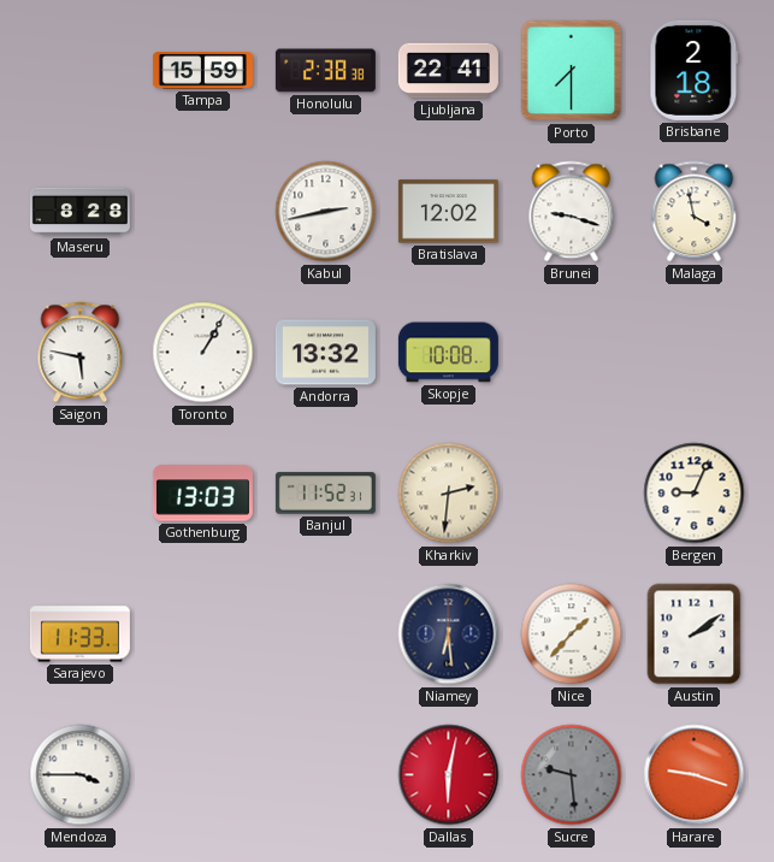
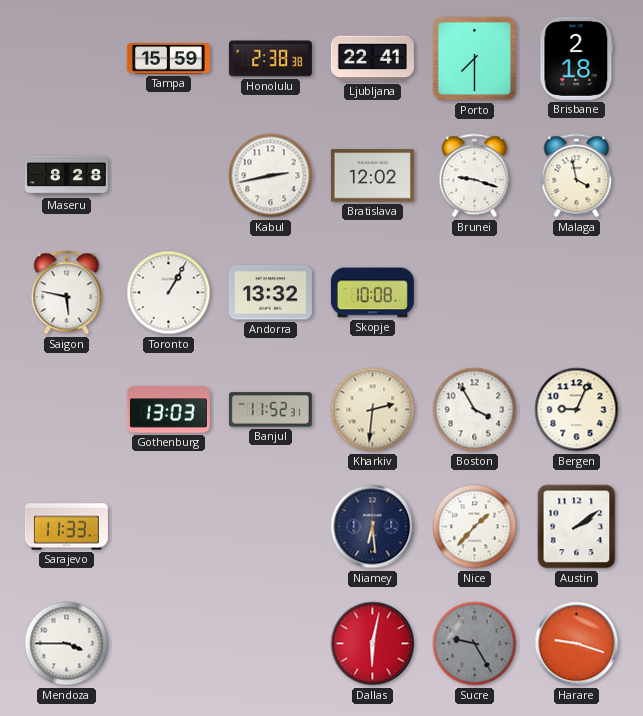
Boston: none -> 3:55
Sucre: 9:29 -> 9:25
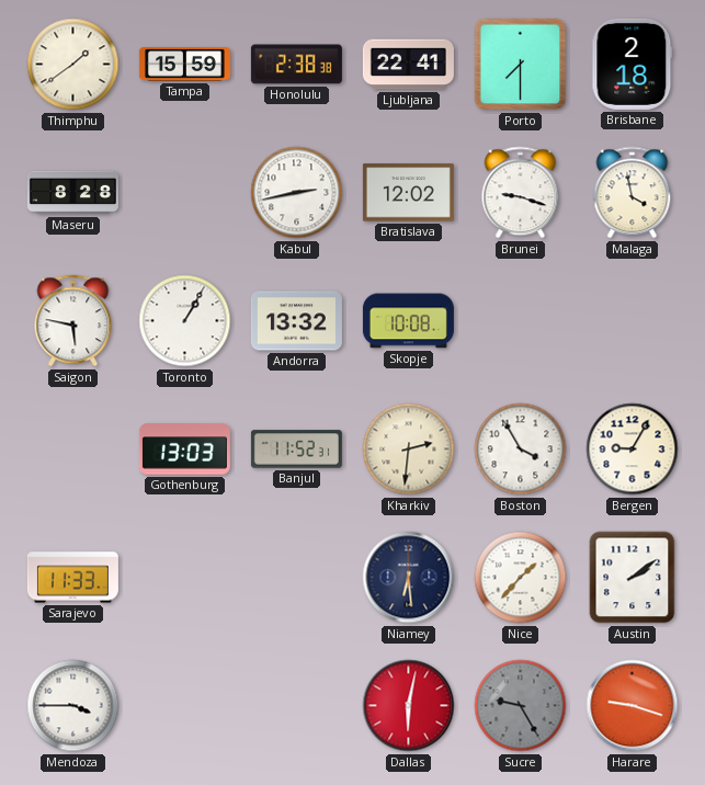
Thimphu: none -> 1:39
Bergen: 9:04 -> 9:05
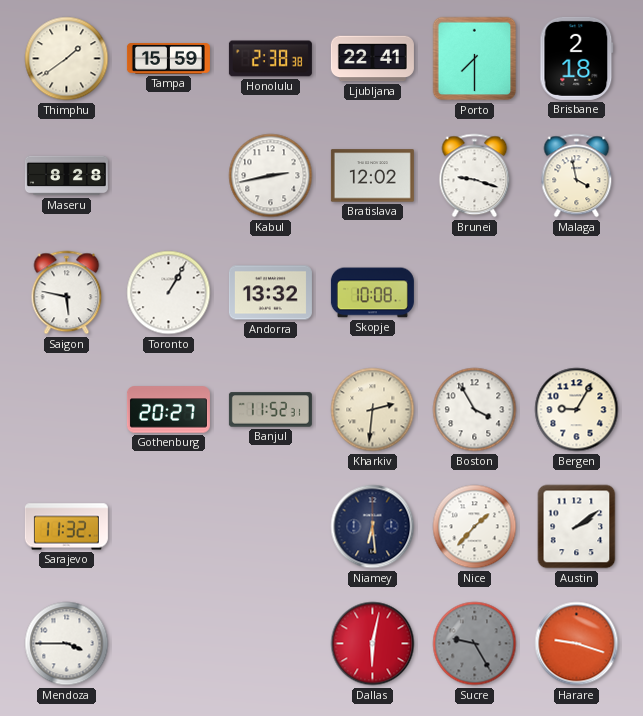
Gothenburg: 13:03 -> 20:27
Sarajevo: 11:33 -> 11:32
